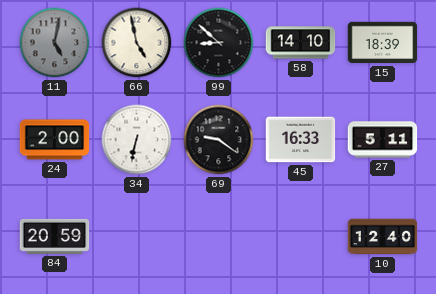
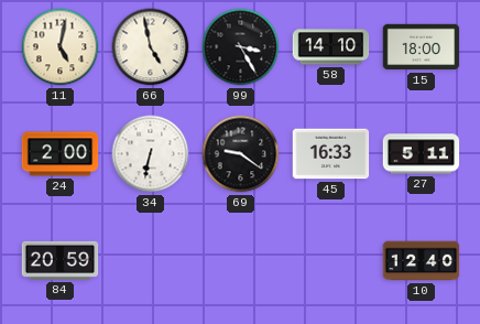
11 dial: grey -> cream
99: 8:52 -> 3:25
15: 18:39 -> 18:00
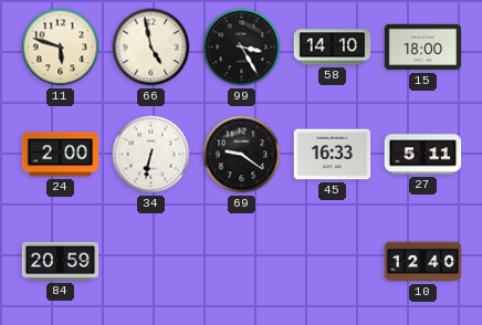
11: 5:02 -> 5:48
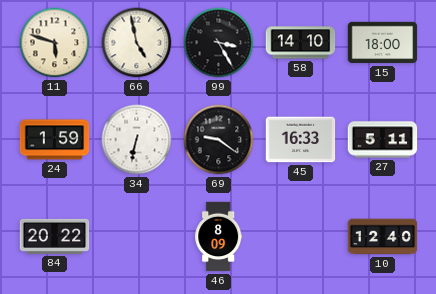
24: 2:00 -> 1:59
84: 20:59 -> 20:22
46: none -> 8:09
